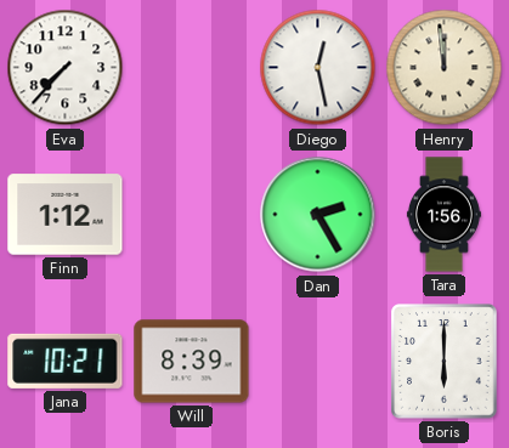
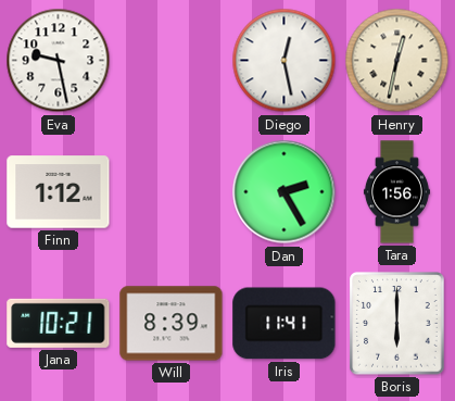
Eva: 7:37 -> 9:28
Henry: 11:59 -> 12:32
Iris: none -> 11:41
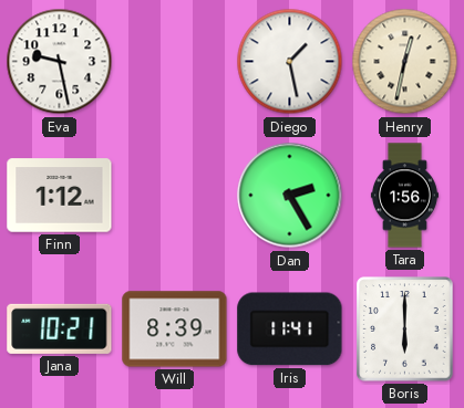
Diego: 12:28 -> 1:28
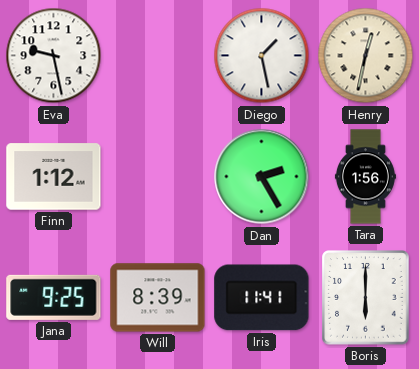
Jana: 10:21 -> 9:25
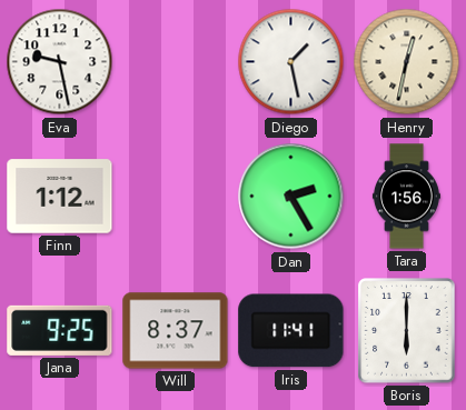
Will: 8:39 -> 8:37
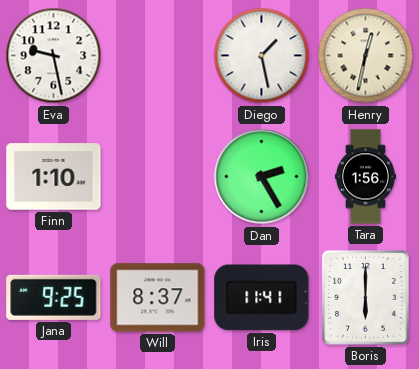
Finn: 1:12 -> 1:10
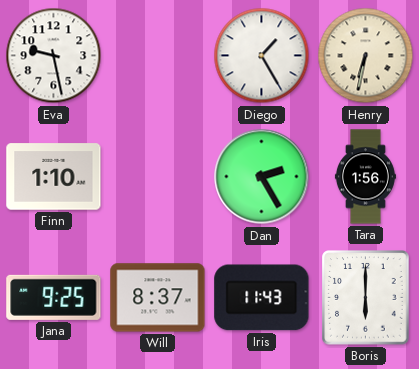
Diego: 1:28 -> 1:25
Henry: 12:32 -> 6:32
Iris: 11:41 -> 11:43
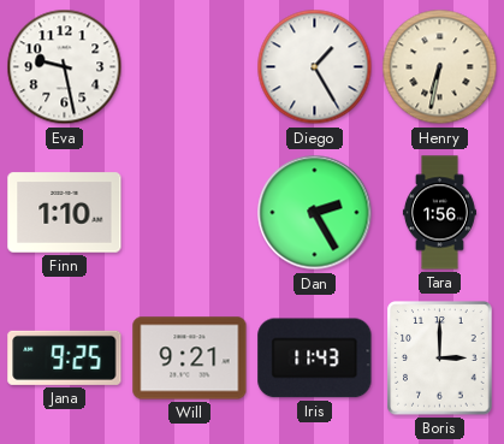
Will: 8:37 -> 9:21
Boris: 6:00 -> 3:00
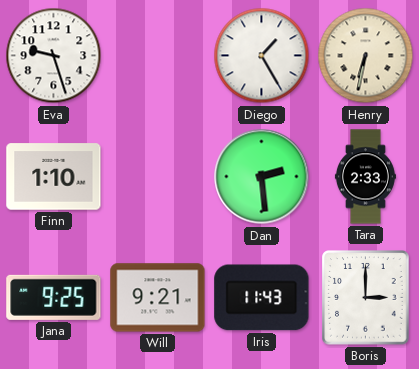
Eva: 9:28 -> 9:27
Dan: 2:25 -> 2:29
Tara: 1:56 -> 2:33
